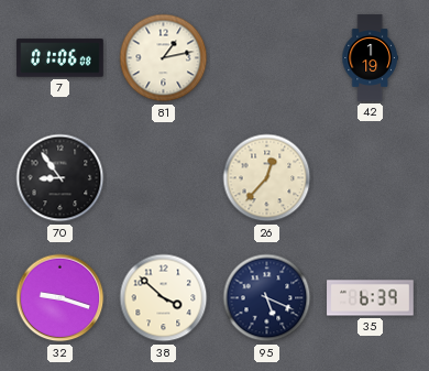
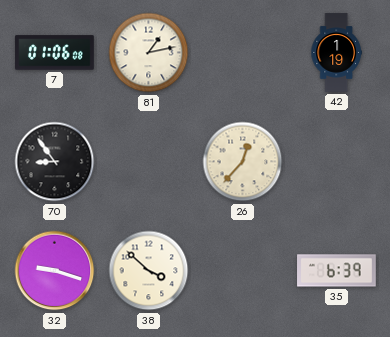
95: 5:19 -> none
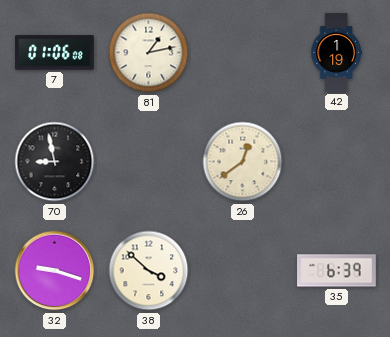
70: 8:54 -> 8:58
26: 12:37 -> 12:39
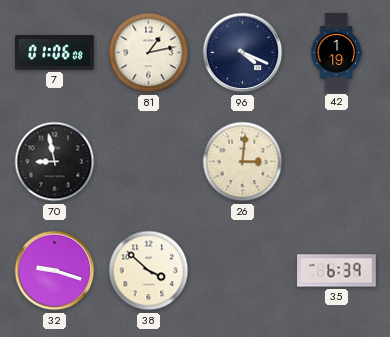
96: none -> 4:19
26: 12:39 -> 3:01
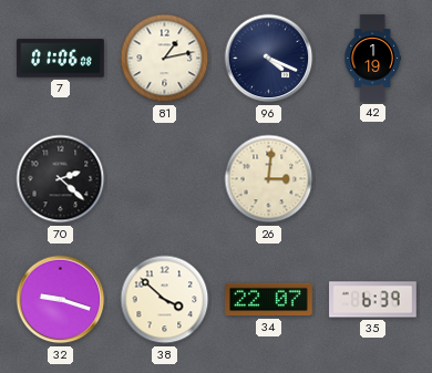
70: 8:58 -> 2:22
34: none -> 22:07
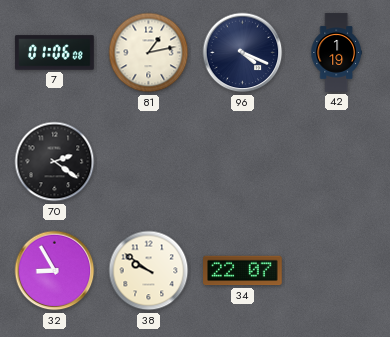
70: 2:22 -> 2:21
26: 3:01 -> none
32: 9:18 -> 8:55
38: 3:52 -> 9:51
35: 6:39 -> none
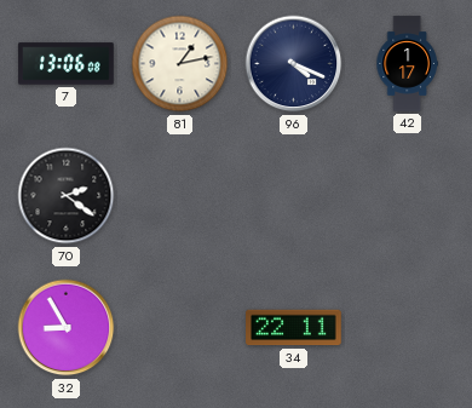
7: 01:06 -> 13:06
42: 1:19 -> 1:17
38: 9:51 -> none
34: 22:07 -> 22:11
